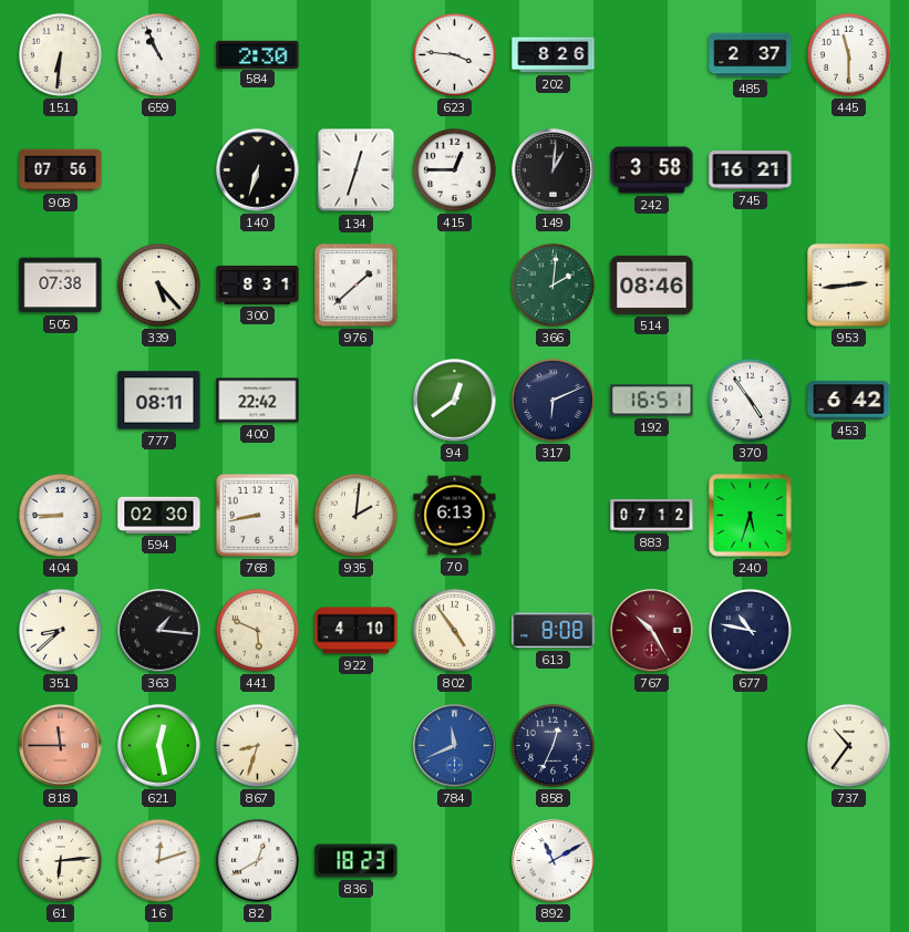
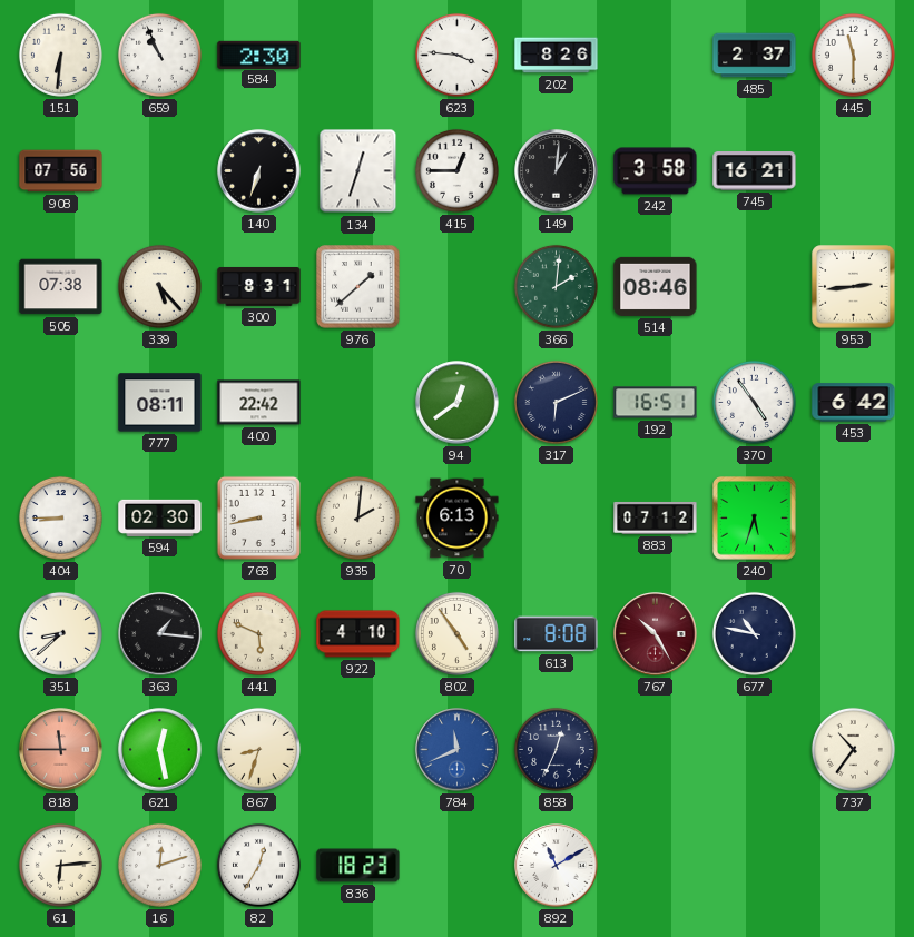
82: 12:40 -> 12:35
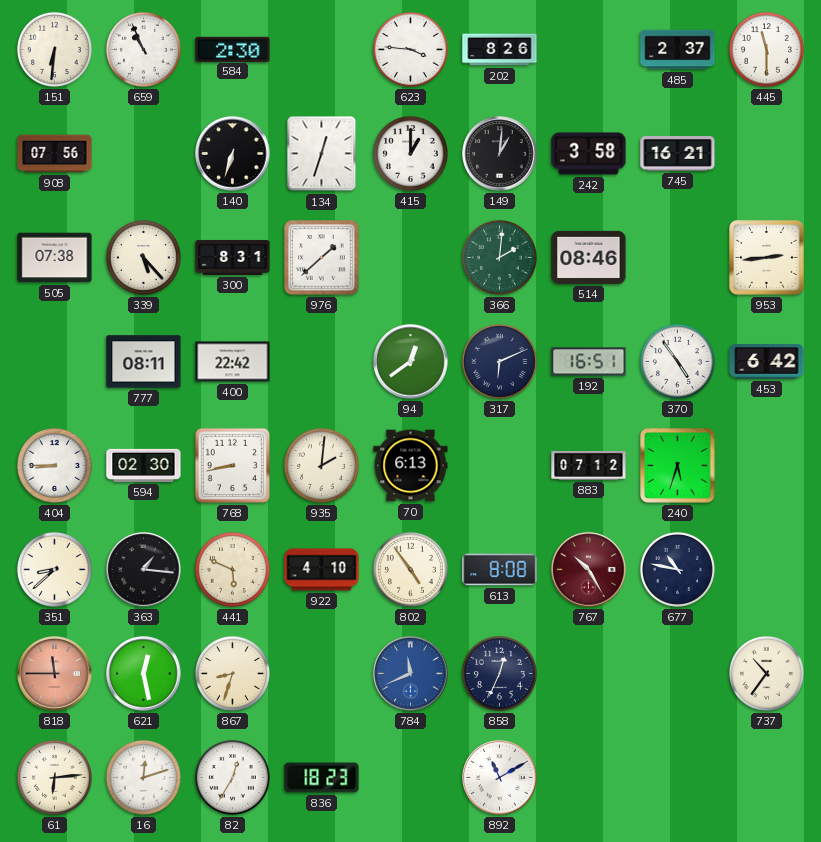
415: 12:45 -> 1:00
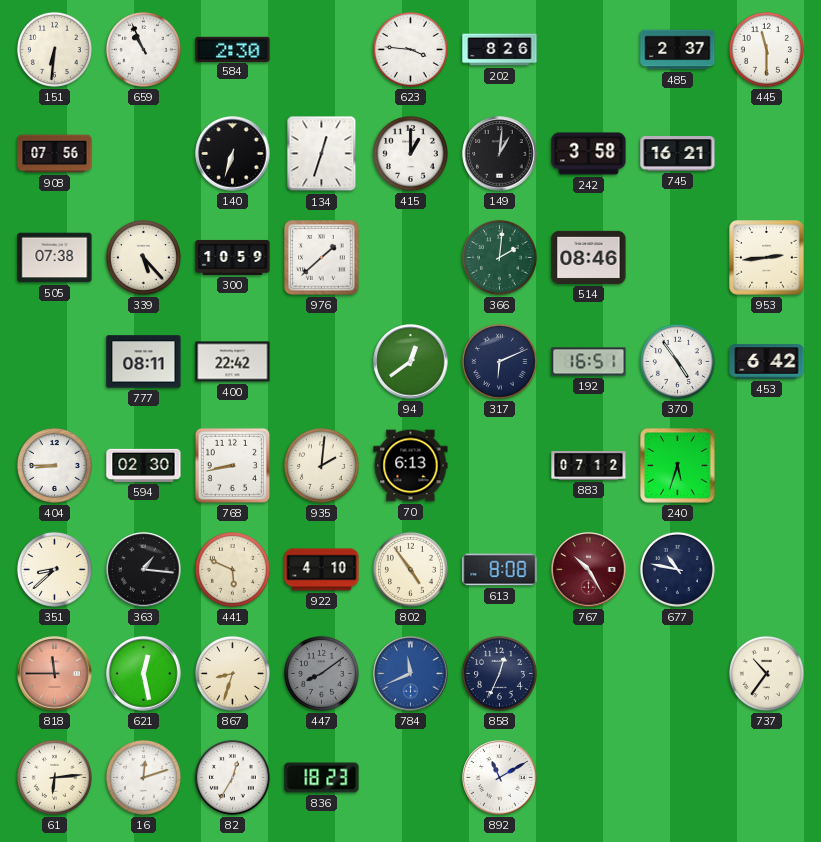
300: 8:31 -> 10:59
447: none -> 8:09
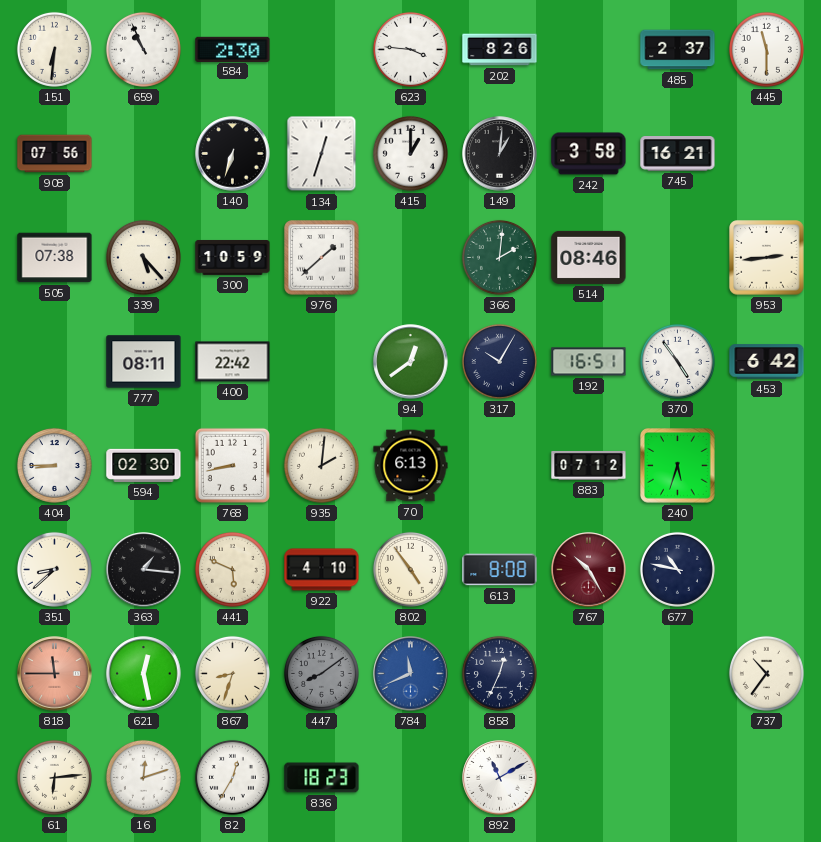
317: 6:11 -> 10:05
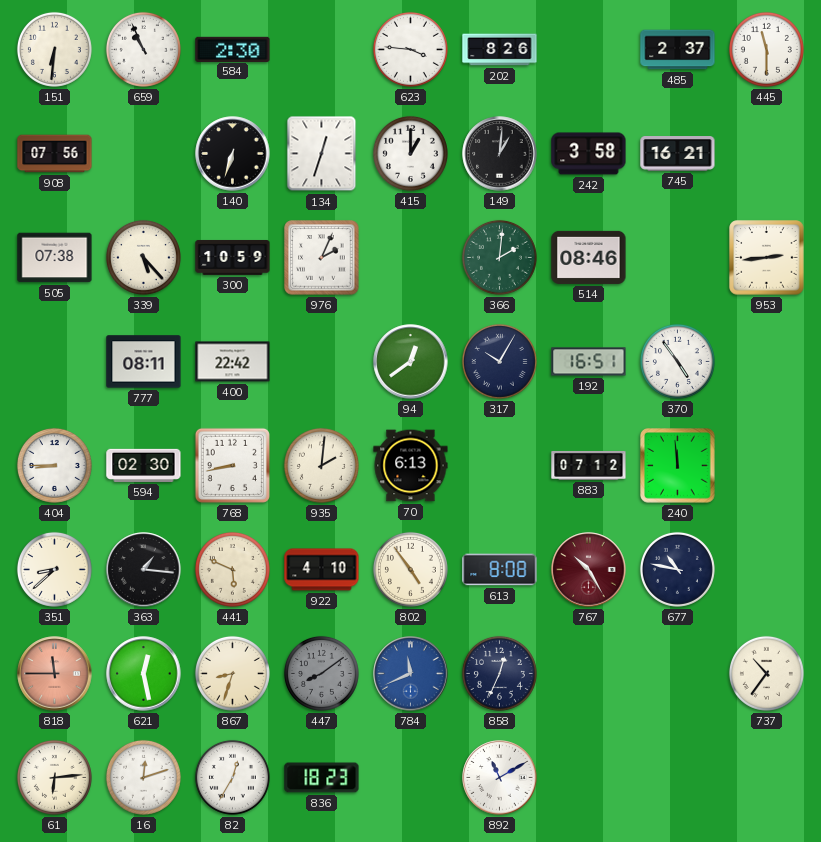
976: 1:38 -> 2:04
453: 6:42 -> none
240: 5:33 -> 11:59
